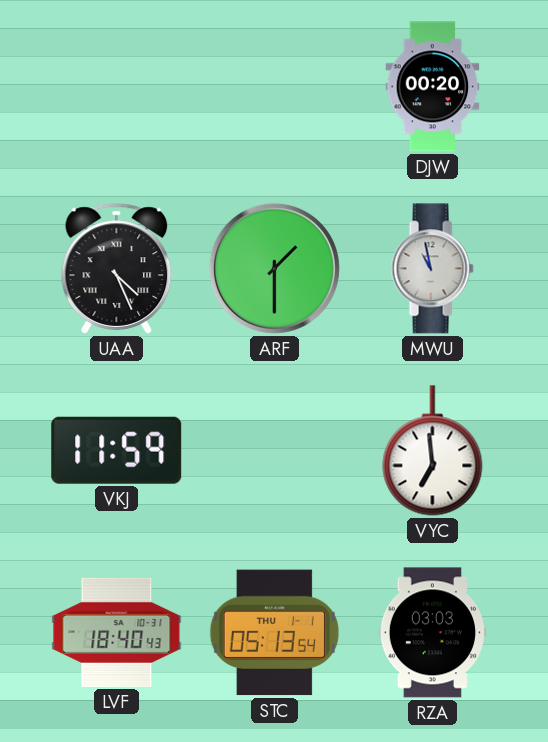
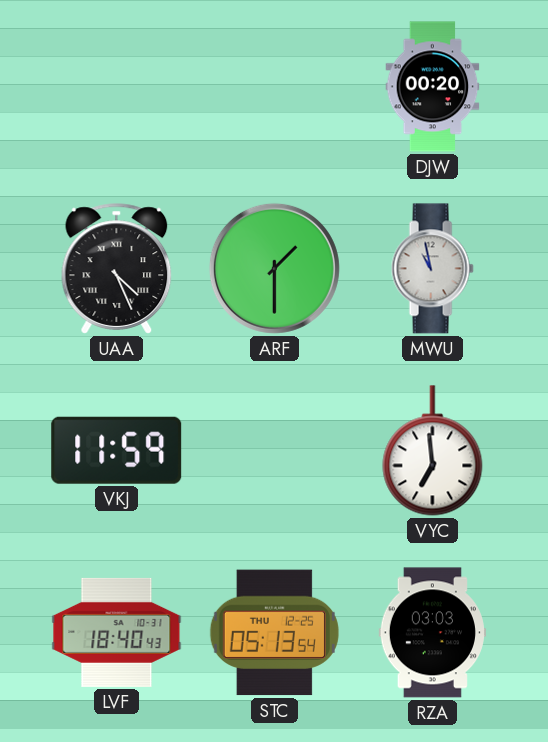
STC date: THU 1-1 -> THU 12-25
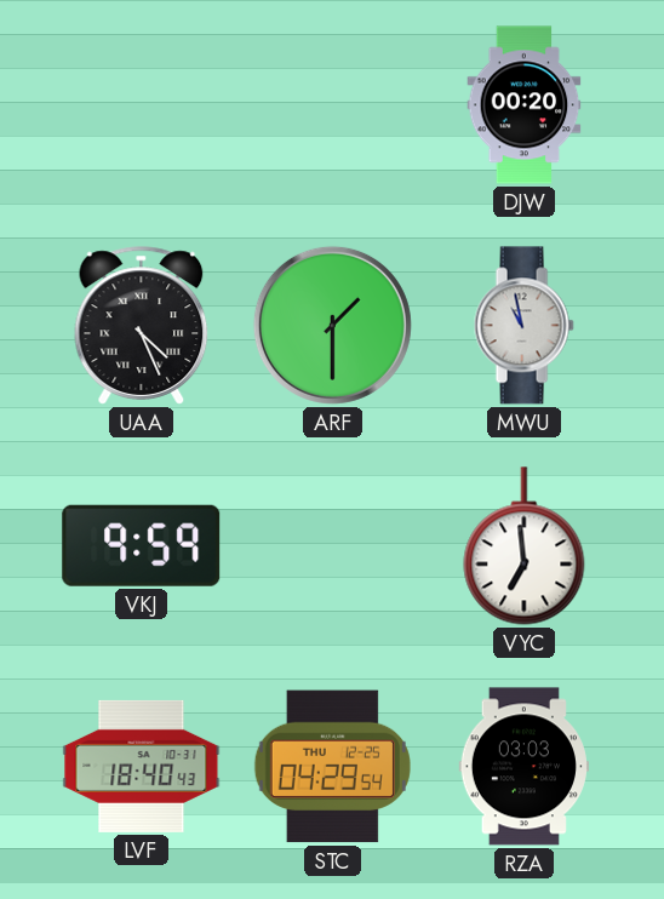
VKJ: 11:59 -> 9:59
STC: 05:13 -> 04:29
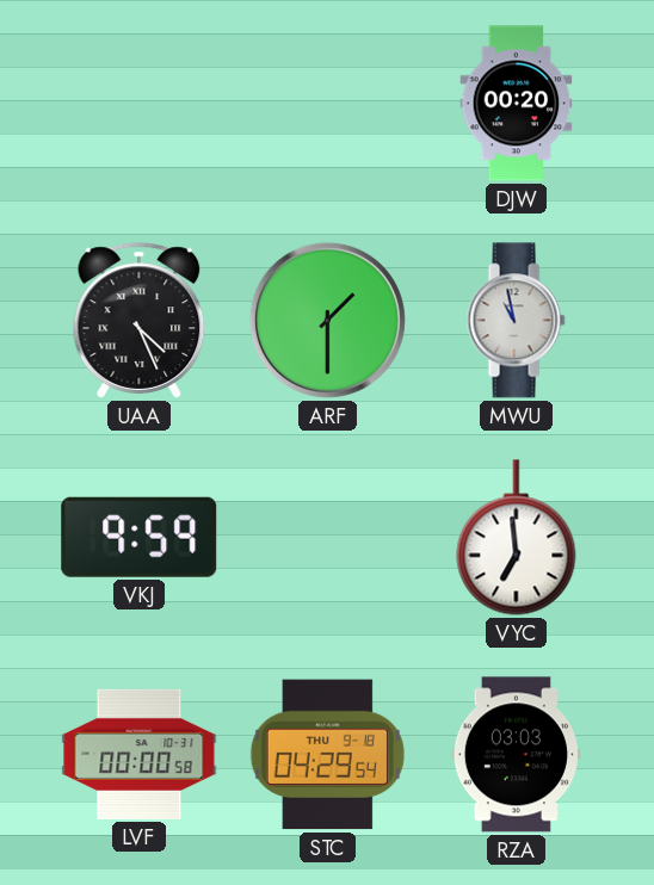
LVF: 18:40 -> 00:00
STC date: THU 12-25 -> THU 9-18
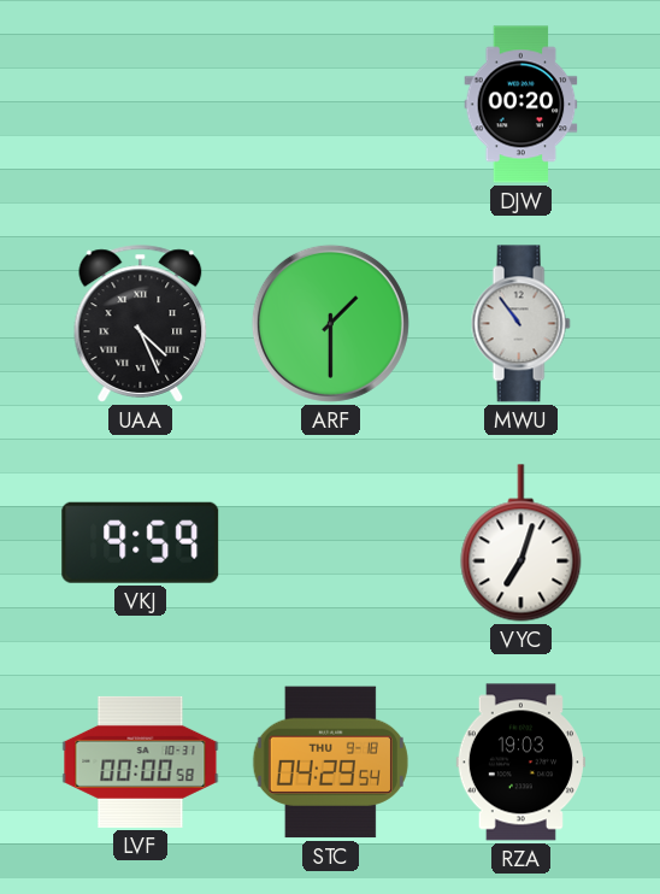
MWU: 10:58 -> 10:54
VYC: 6:59 -> 7:03
RZA: 03:03 -> 19:03
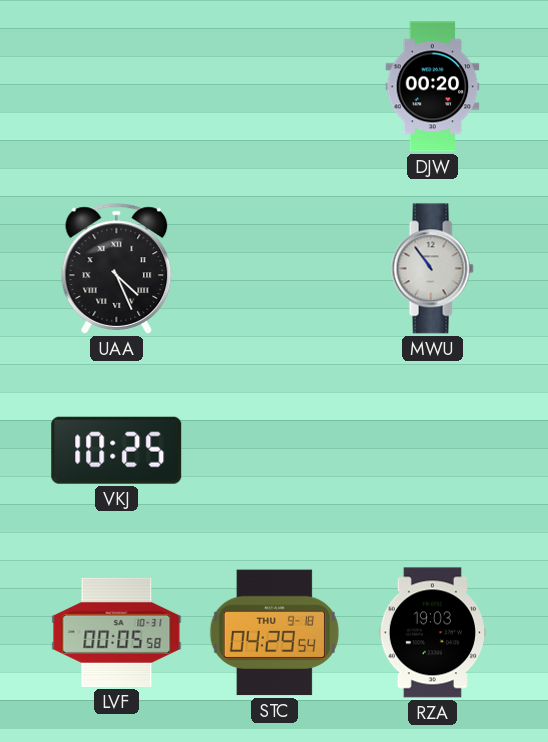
ARF: 1:30 -> none
VKJ: 9:59 -> 10:25
VYC: 7:03 -> none
LVF: 00:00 -> 00:05
